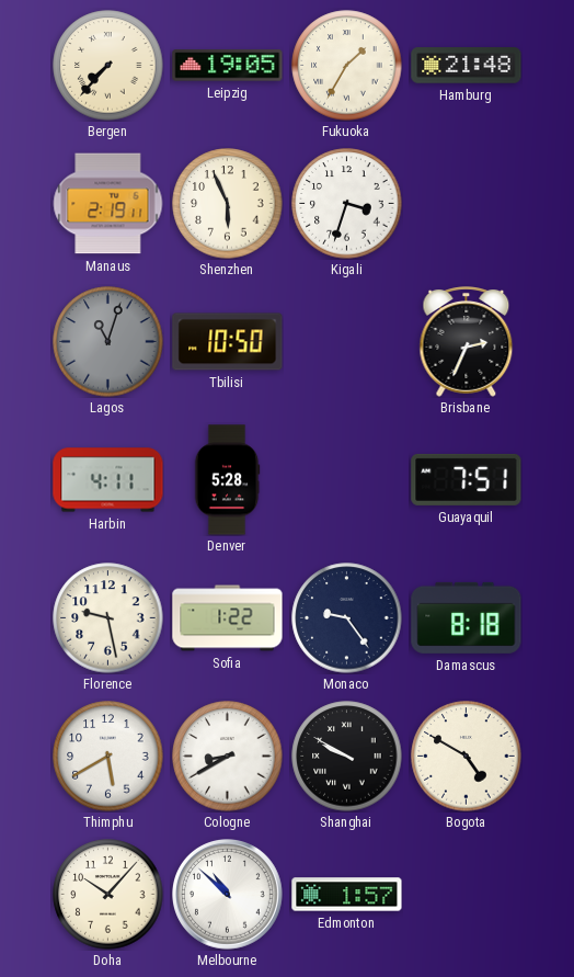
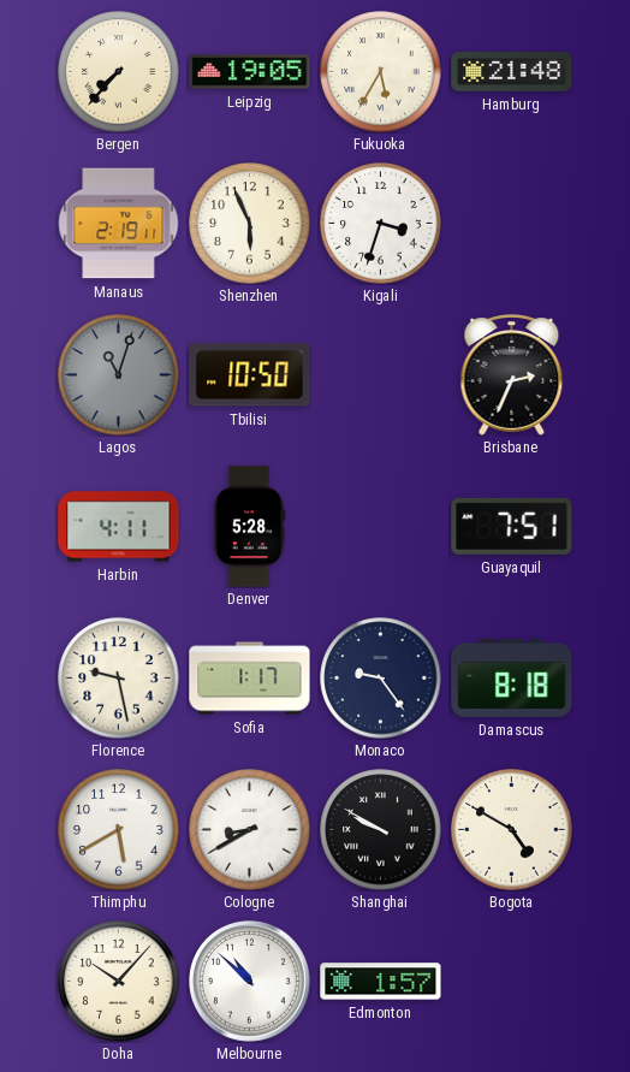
Fukuoka: 1:35 -> 5:35
Sofia: 1:22 -> 1:17
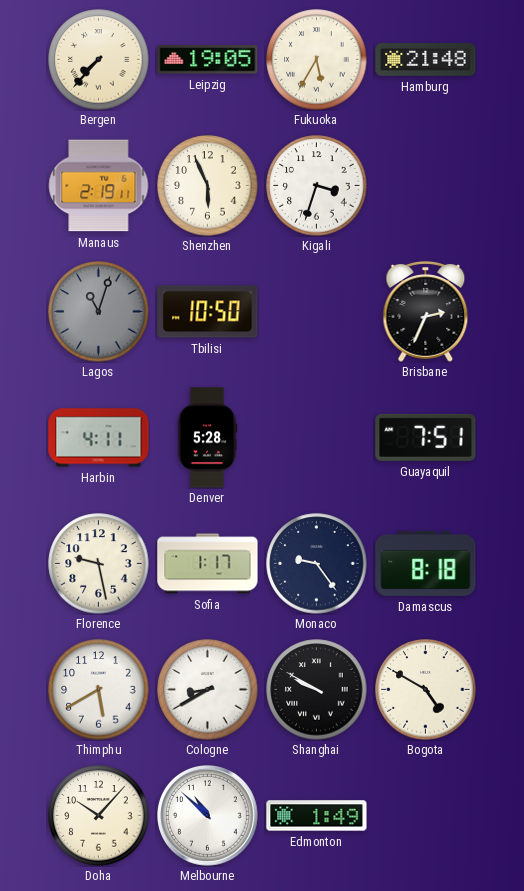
Edmonton: 1:57 -> 1:49
